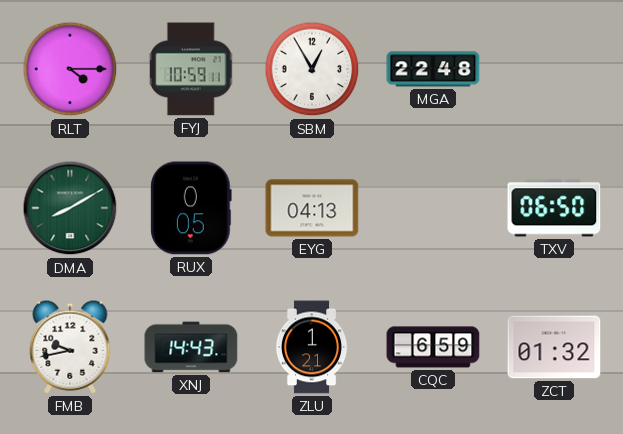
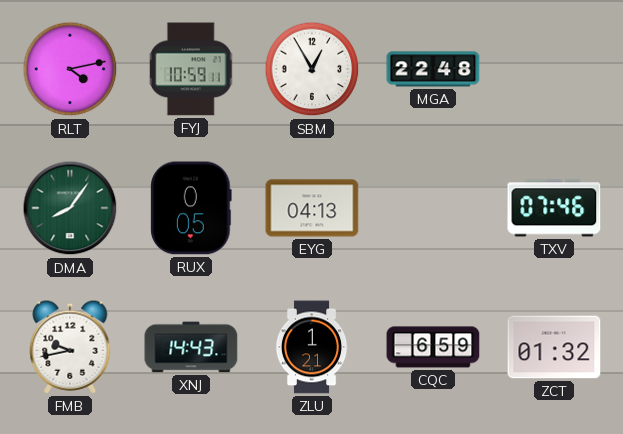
RLT: 4:15 -> 4:13
DMA: 8:10 -> 8:06
TXV: 06:50 -> 07:46
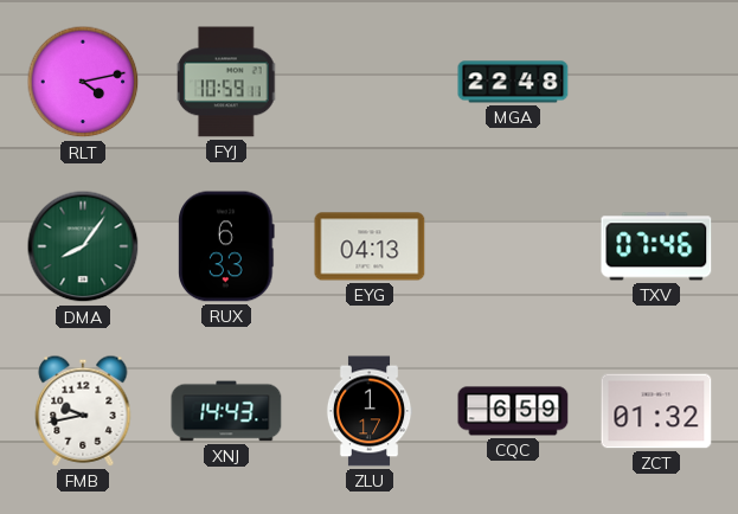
SBM: 12:55 -> none
RUX: 0:05 -> 6:33
ZLU: 1:21 -> 1:17
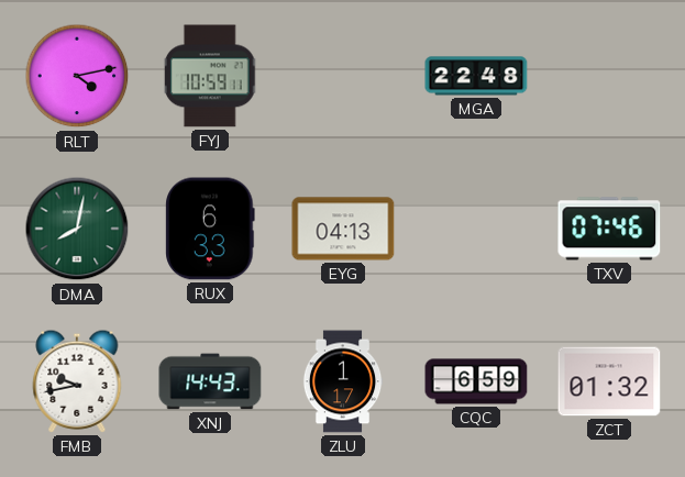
DMA: 8:06 -> 8:02
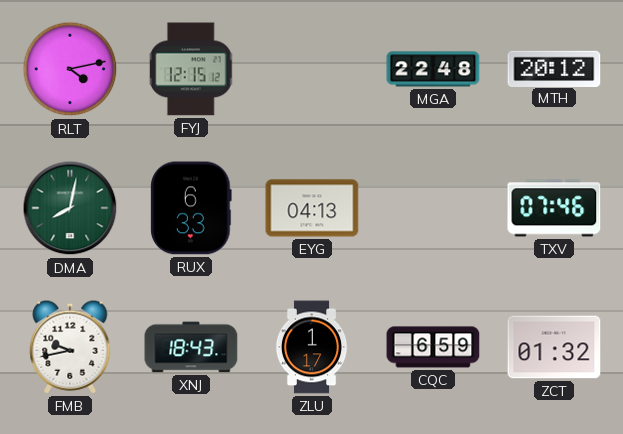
FYJ: 10:59 -> 12:15
MTH: none -> 20:12
XNJ: 14:43 -> 18:43
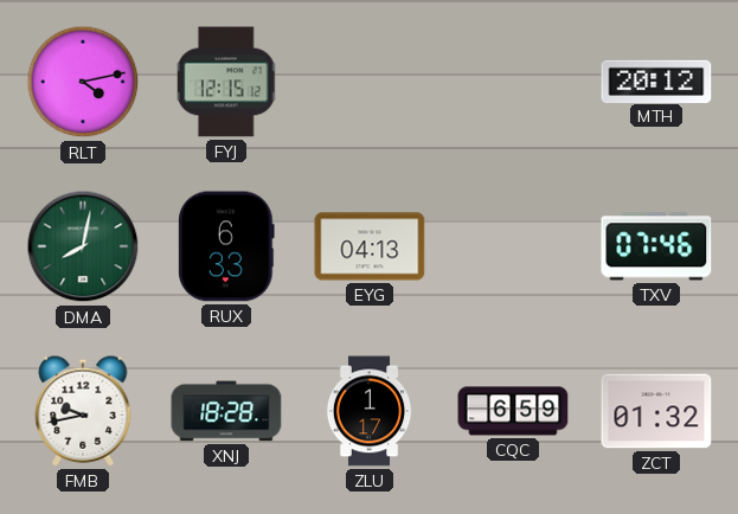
MGA: 22:48 -> none
XNJ: 18:43 -> 18:28
